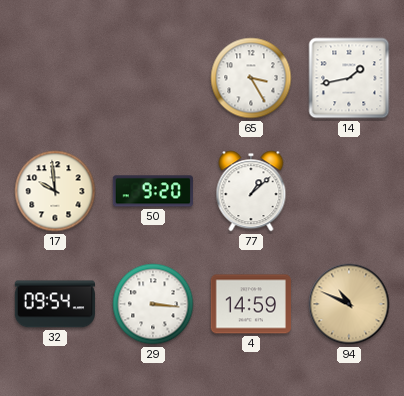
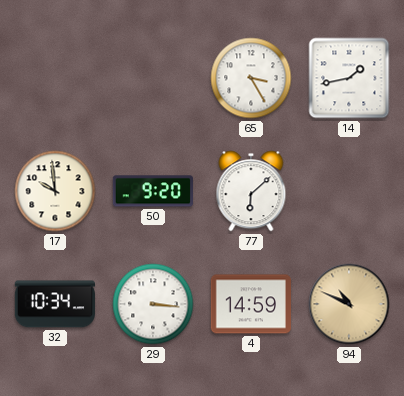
77: 1:08 -> 6:08
32: 09:54 -> 10:34
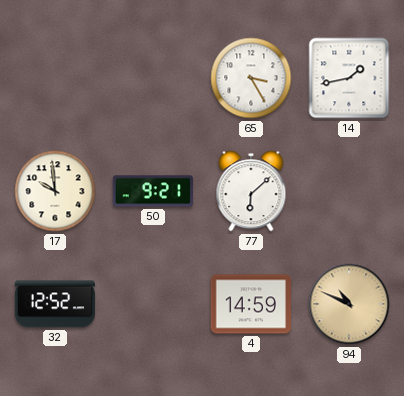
50: 9:20 -> 9:21
32: 10:34 -> 12:52
29: 3:16 -> none
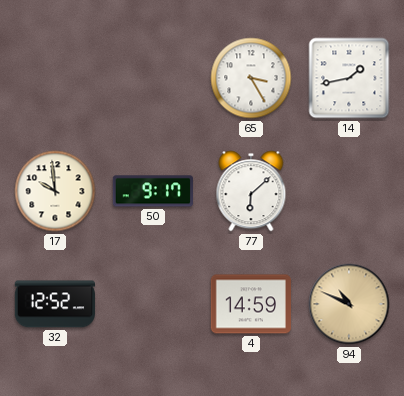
50: 9:21 -> 9:17
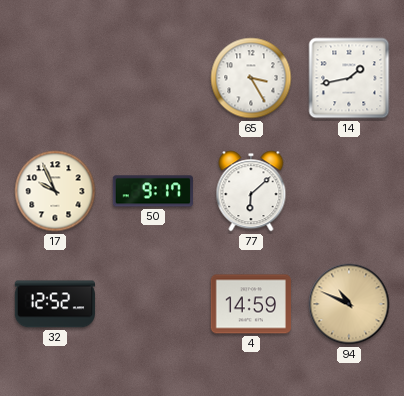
17: 9:59 -> 9:56
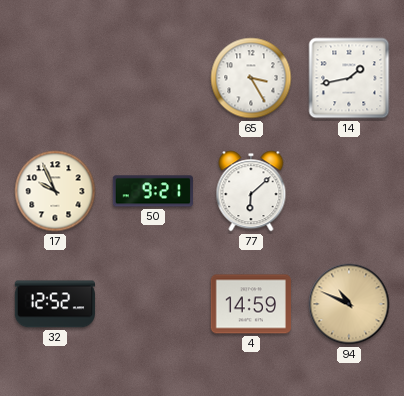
50: 9:17 -> 9:21
